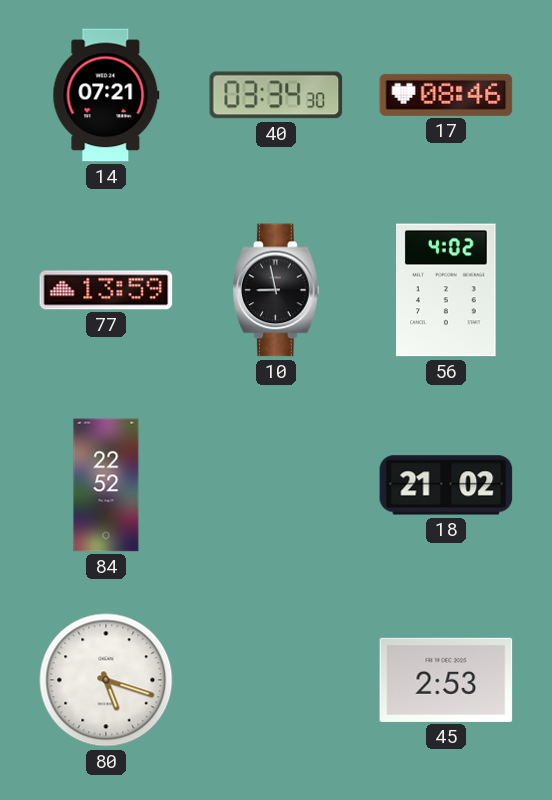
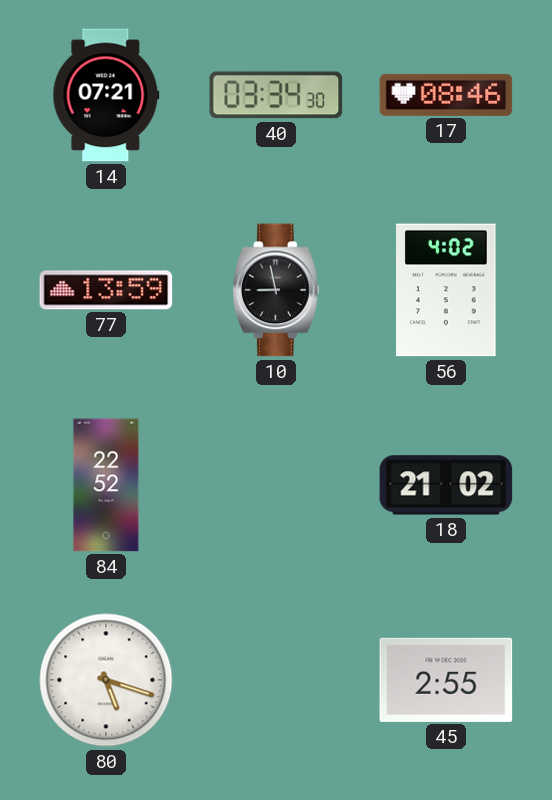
45: 2:53 -> 2:55
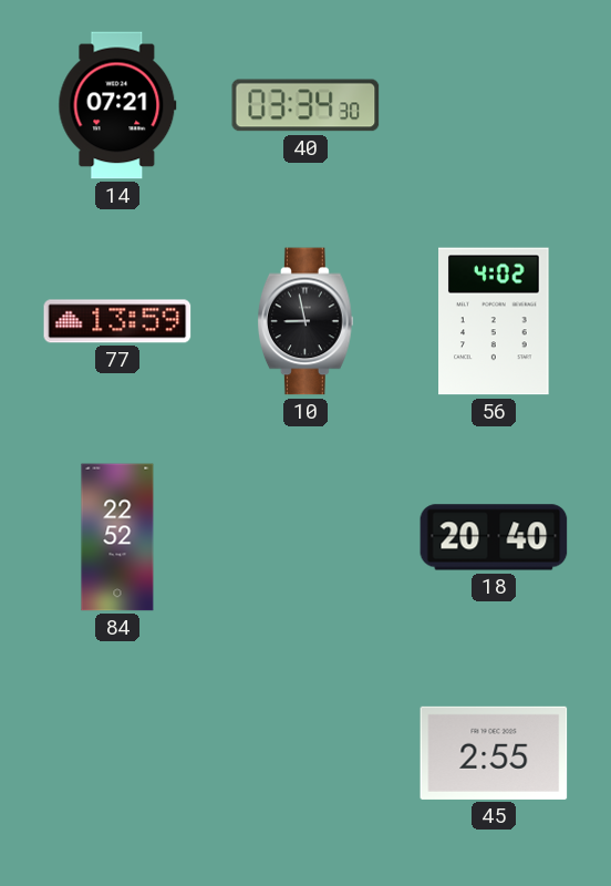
17: 08:46 -> none
18: 21:02 -> 20:40
80: 5:18 -> none
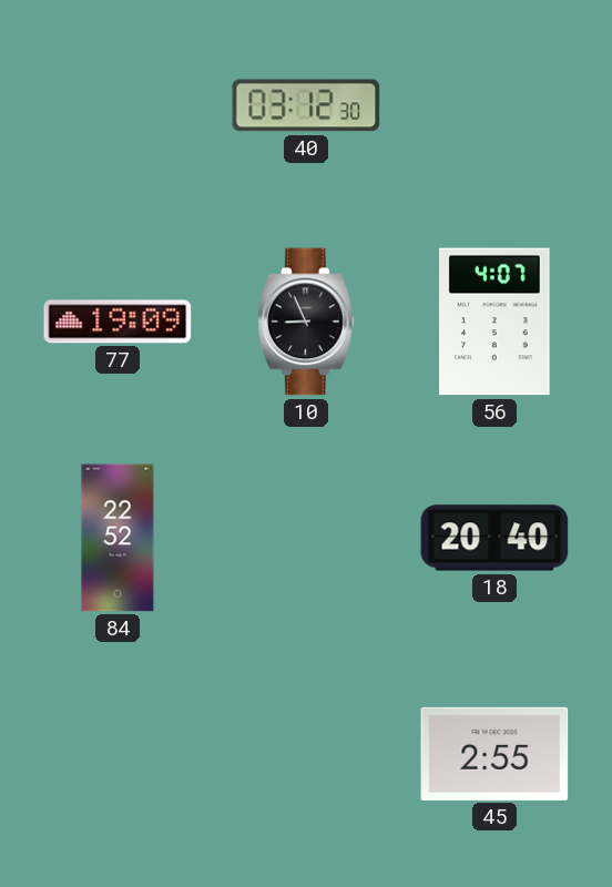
14: 07:21 -> none
40: 03:34 -> 03:12
77: 13:59 -> 19:09
10: 8:58 -> 8:56
56: 4:02 -> 4:07
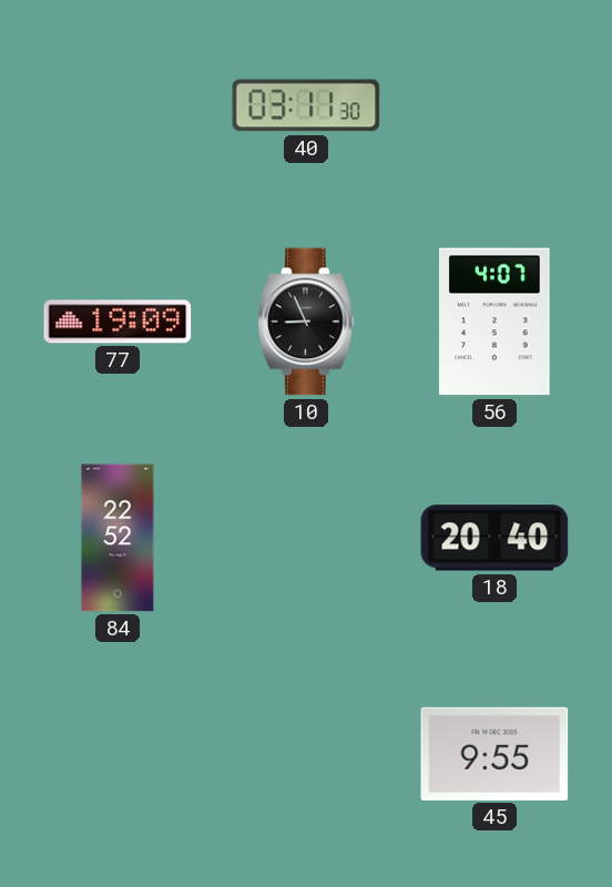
40: 03:12 -> 03:11
45: 2:55 -> 9:55
